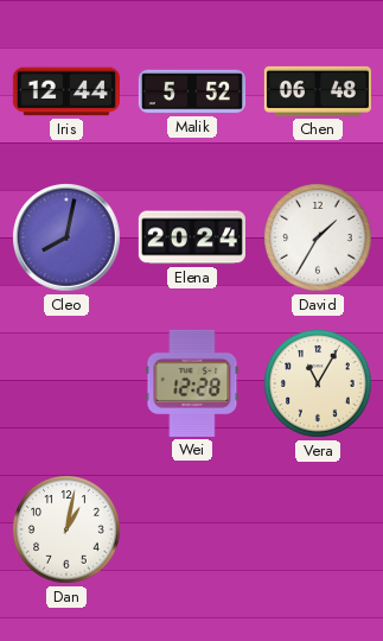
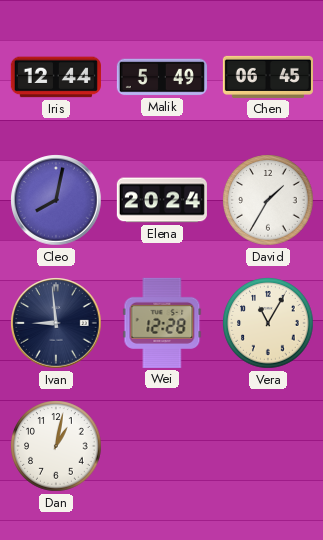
Malik: 5:52 -> 5:49
Chen: 06:48 -> 06:45
Ivan: none -> 8:59
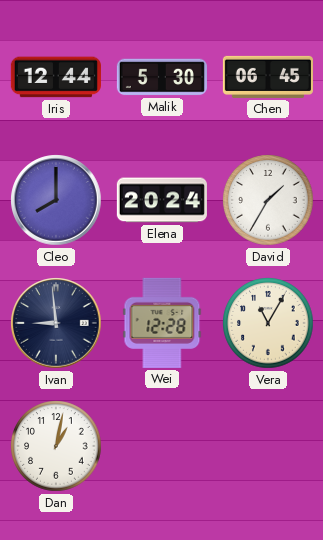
Malik: 5:49 -> 5:30
Cleo: 8:02 -> 8:00
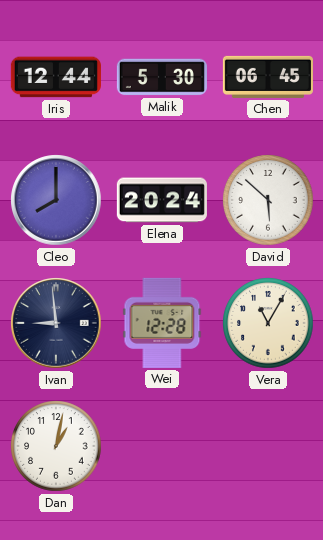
David: 1:35 -> 5:52
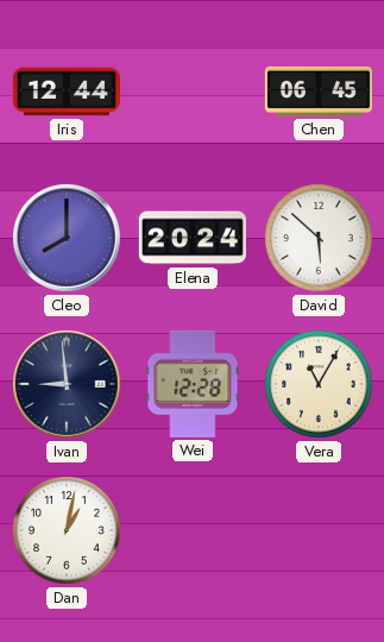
Malik: 5:30 -> none
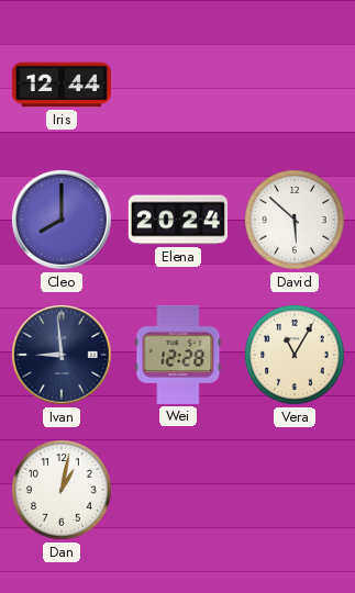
Chen: 06:45 -> none
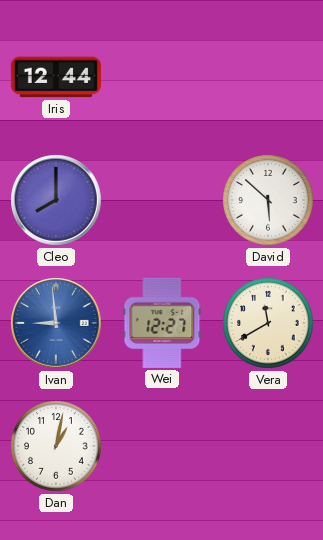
Elena: 20:24 -> none
Ivan dial: navy -> blue
Wei: 12:28 -> 12:27
Vera: 11:05 -> 11:40
